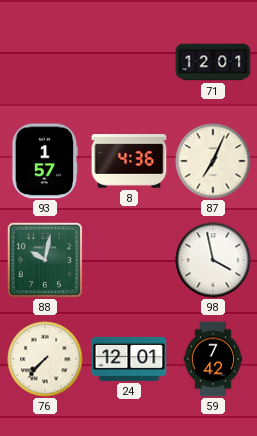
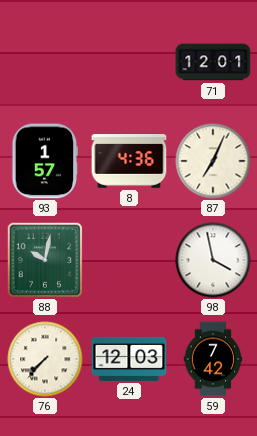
24: 12:01 -> 12:03
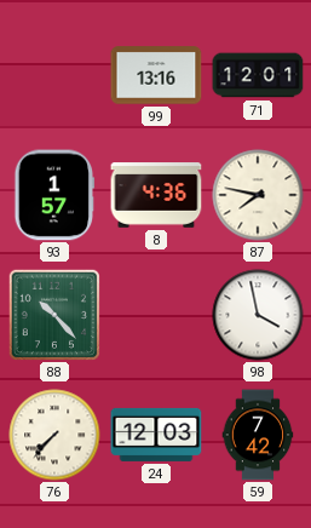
99: none -> 13:16
87: 7:04 -> 7:47
88: 10:02 -> 10:23
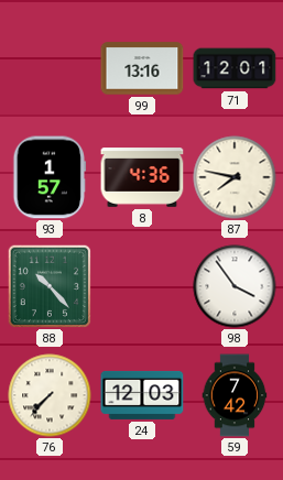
98: 3:58 -> 3:54
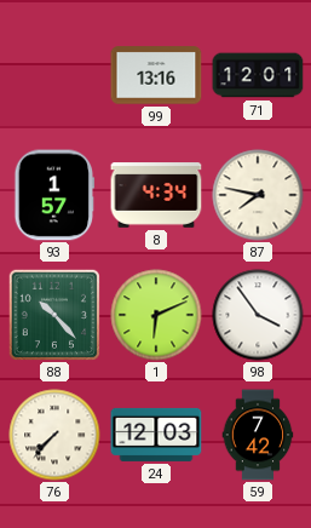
8: 4:36 -> 4:34
1: none -> 6:11
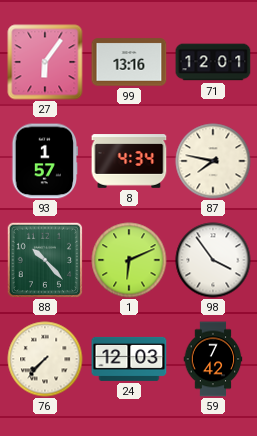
27: none -> 6:06
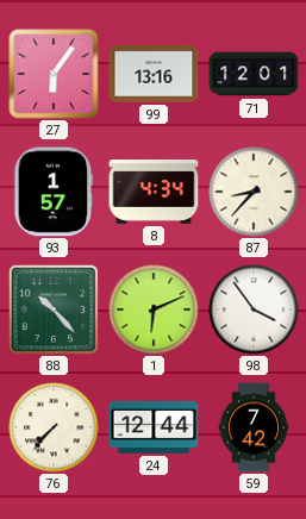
87: 7:47 -> 8:37
24: 12:03 -> 12:44
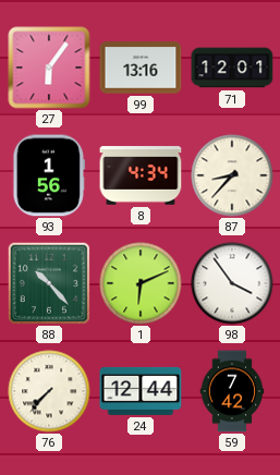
93: 1:57 -> 1:56
